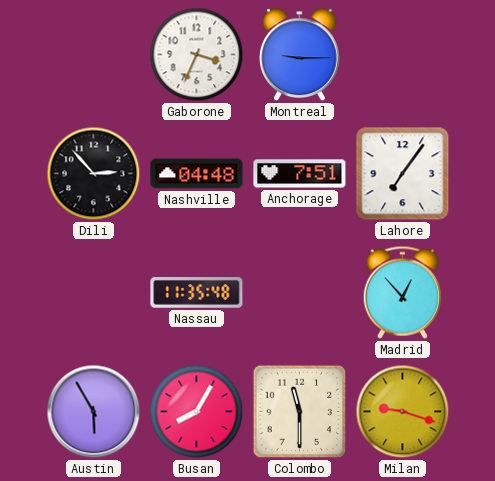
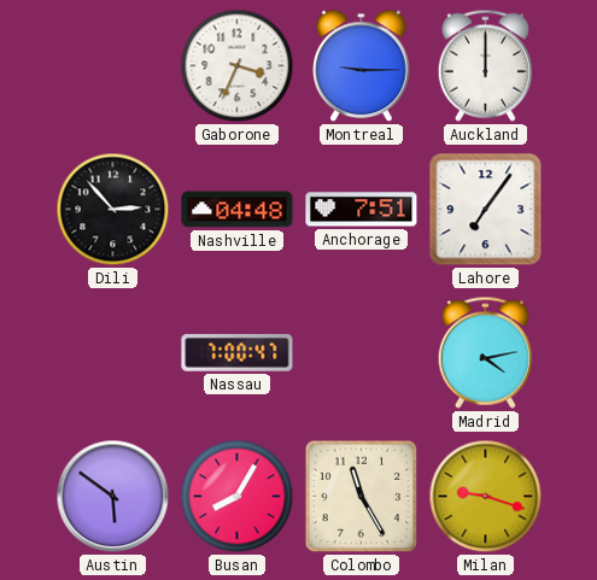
Auckland: none -> 12:00
Nassau: 11:35 -> 7:00
Madrid: 12:53 -> 4:13
Austin: 5:55 -> 5:51
Colombo: 11:30 -> 11:25
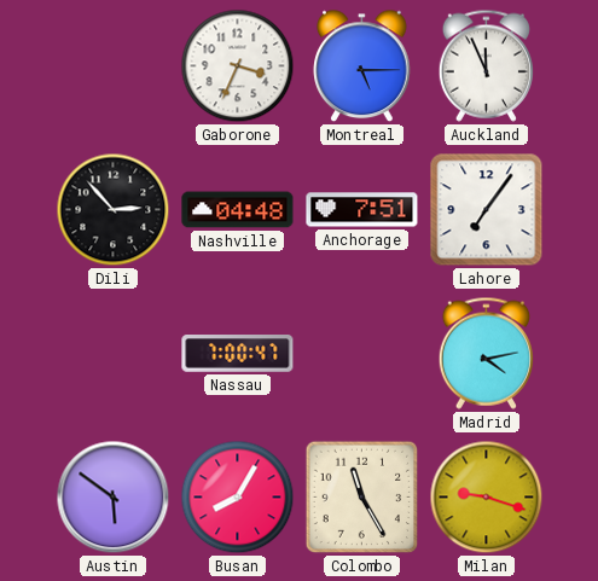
Montreal: 9:15 -> 5:15
Auckland: 12:00 -> 11:56
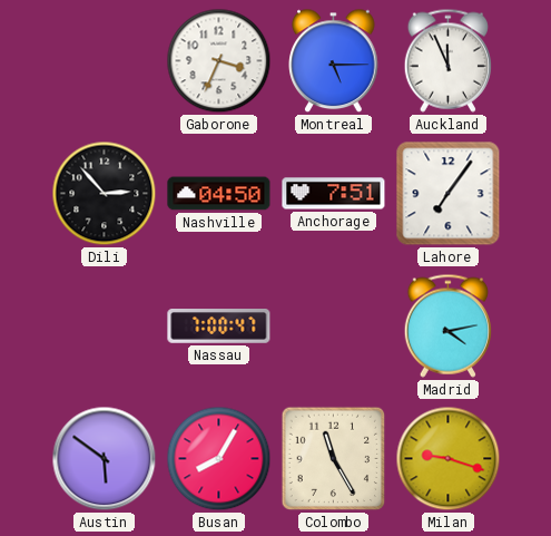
Nashville: 04:48 -> 04:50
